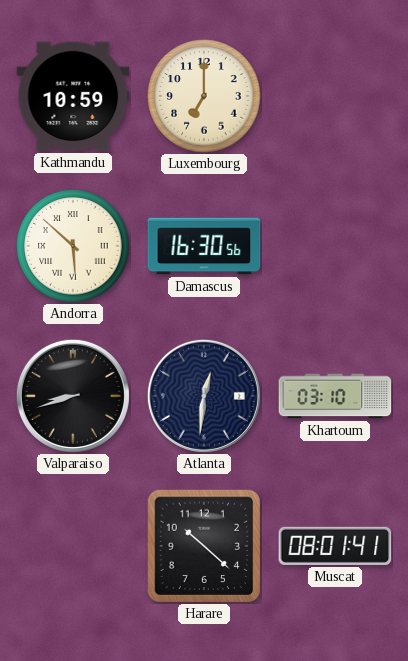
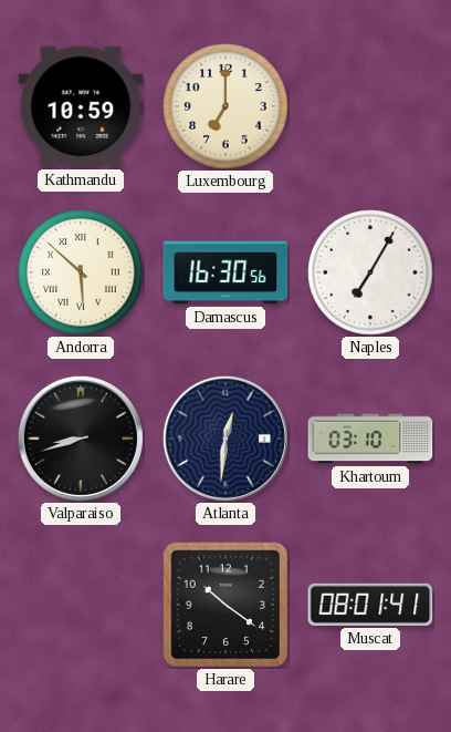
Naples: none -> 7:05
Harare: 10:22 -> 10:21
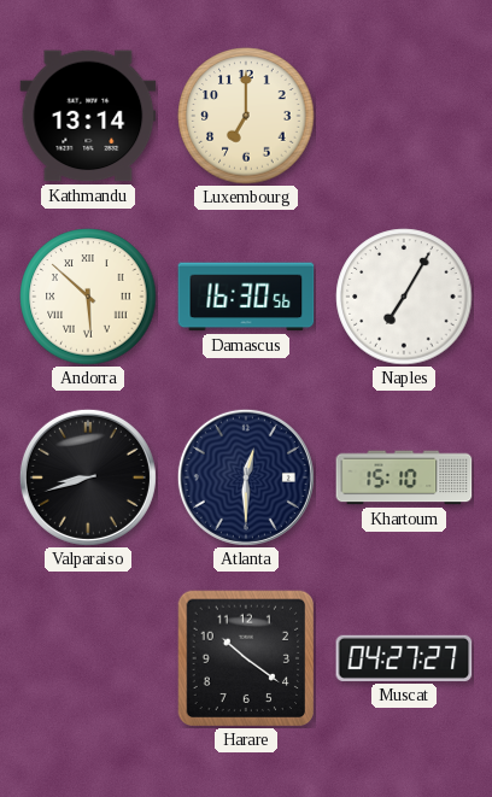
Kathmandu: 10:59 -> 13:14
Atlanta: 12:31 -> 12:30
Khartoum: 03:10 -> 15:10
Muscat: 08:01 -> 04:27
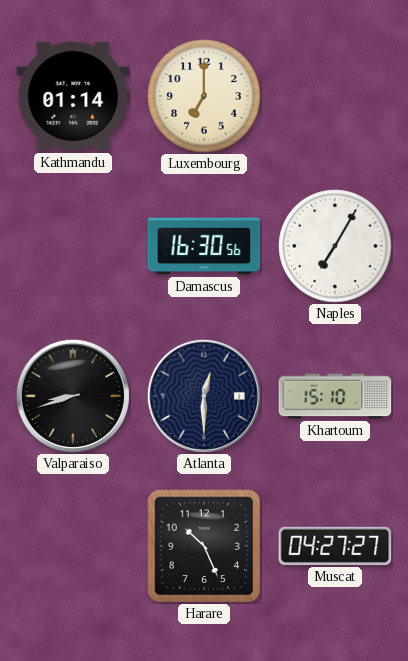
Kathmandu: 13:14 -> 01:14
Andorra: 5:52 -> none
Harare: 10:21 -> 10:26
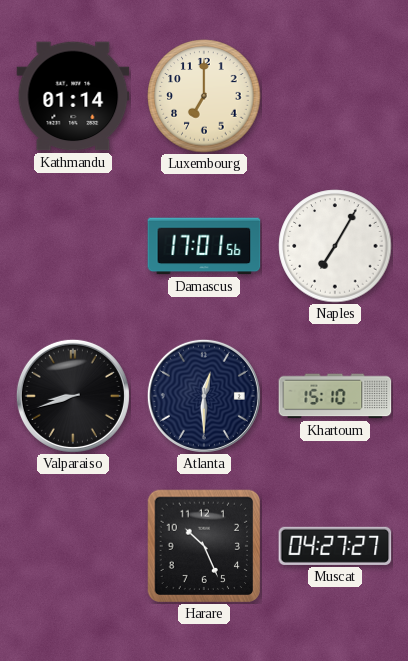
Damascus: 16:30 -> 17:01
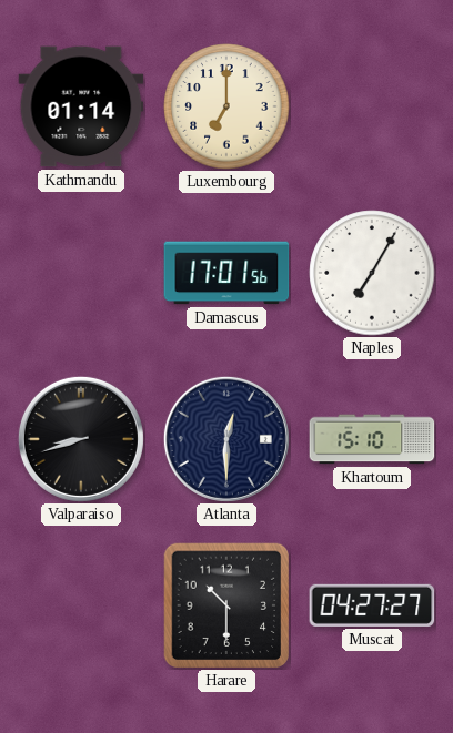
Harare: 10:26 -> 10:30
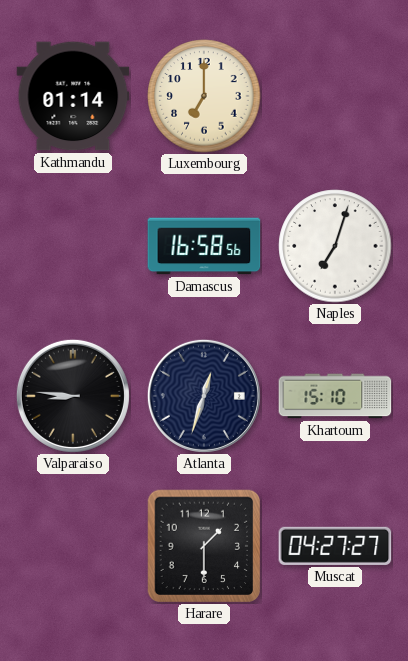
Damascus: 17:01 -> 16:58
Naples: 7:05 -> 7:03
Valparaiso: 8:42 -> 8:46
Atlanta: 12:30 -> 12:33
Harare: 10:30 -> 1:30
